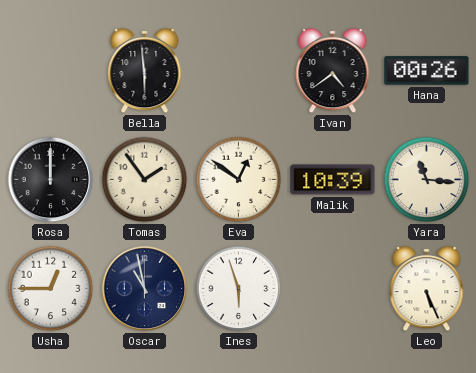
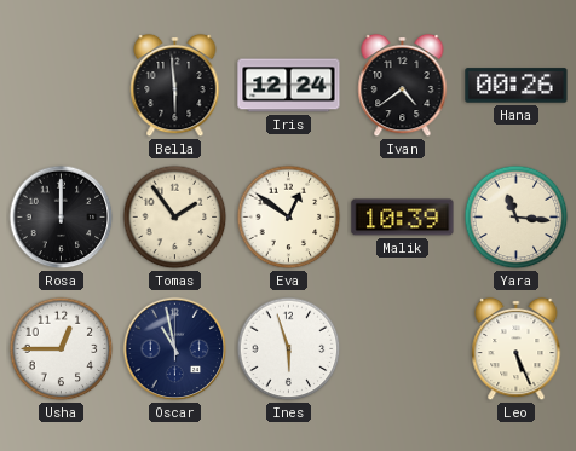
Iris: none -> 12:24
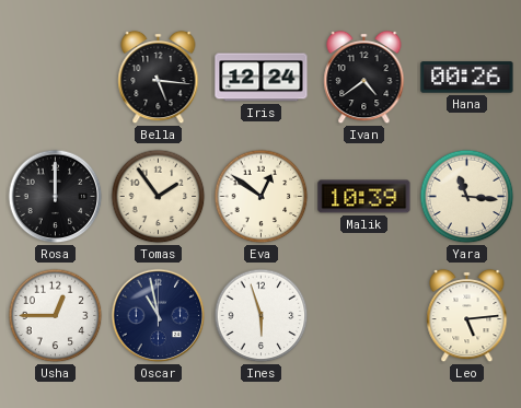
Bella: 5:59 -> 5:16
Leo: 5:26 -> 5:14
